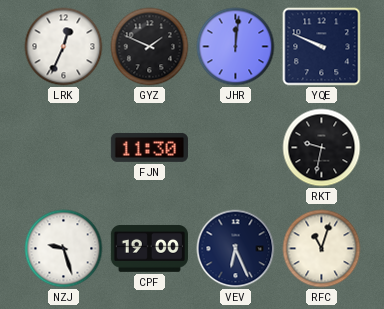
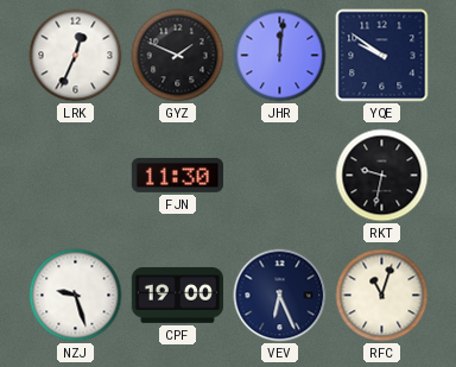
YQE: 9:49 -> 9:51
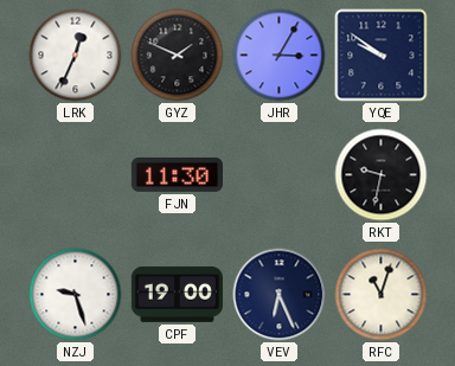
JHR: 12:01 -> 3:05
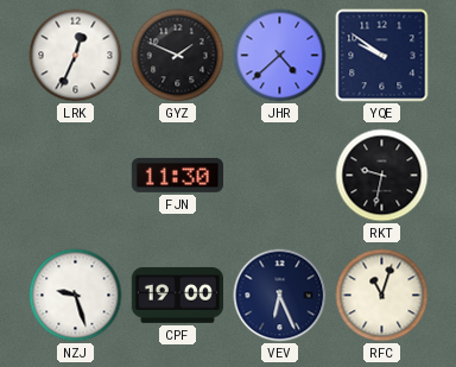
JHR: 3:05 -> 4:38
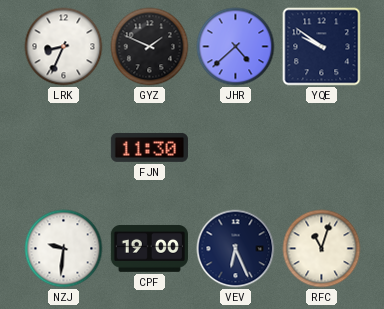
LRK: 12:34 -> 8:34
RKT: 9:32 -> none
NZJ: 9:27 -> 9:31
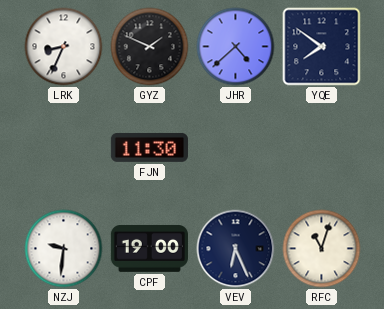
YQE: 9:51 -> 7:51
